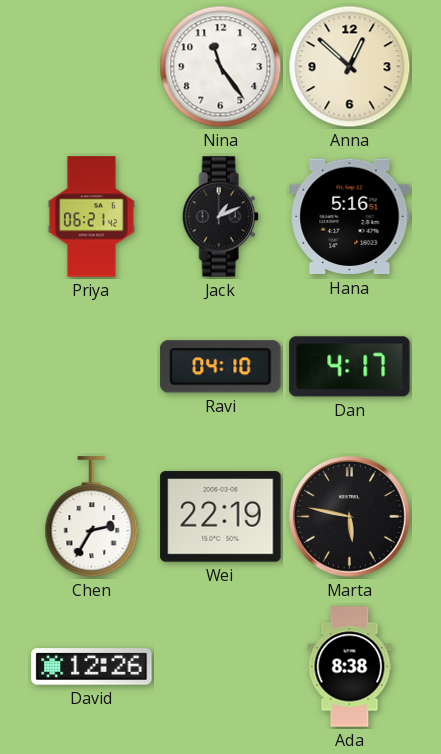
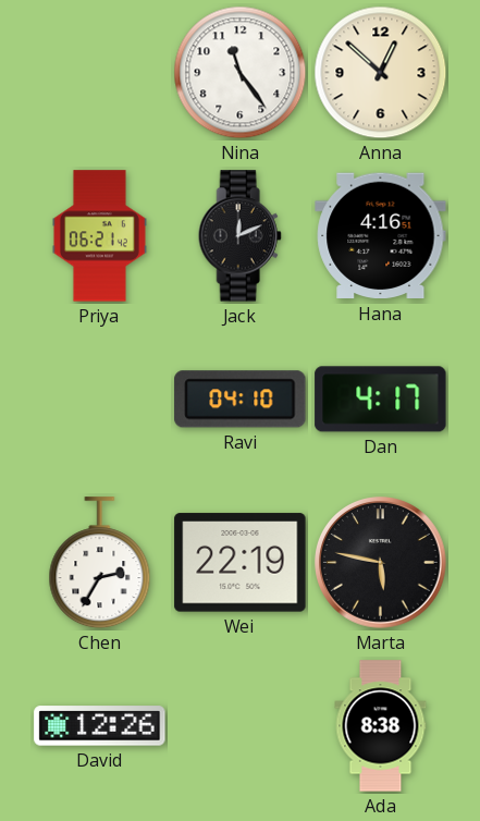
Jack: 1:11 -> 12:11
Hana: 5:16 -> 4:16
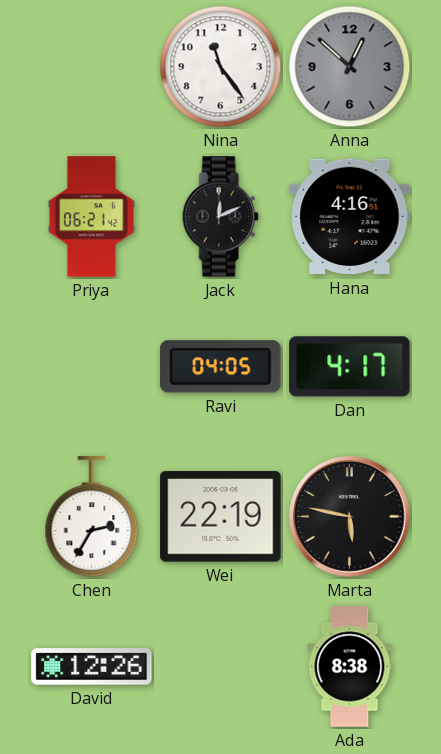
Anna dial: cream -> grey
Ravi: 04:10 -> 04:05
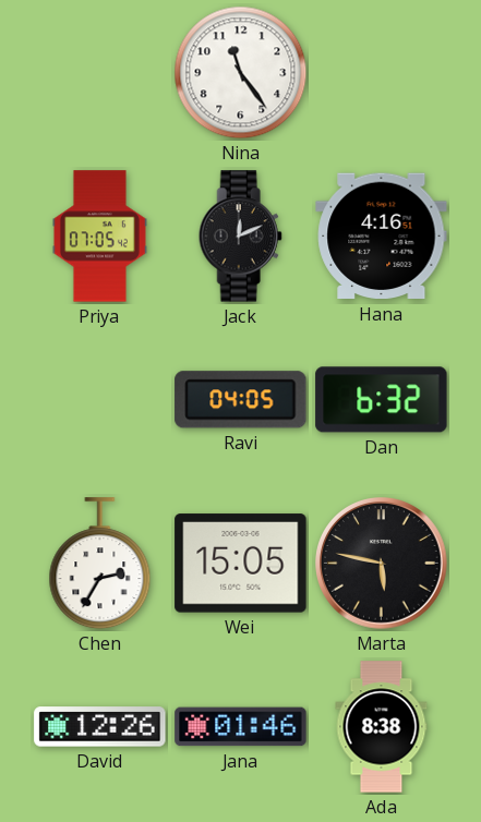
Anna: 12:52 -> none
Priya: 06:21 -> 07:05
Dan: 4:17 -> 6:32
Wei: 22:19 -> 15:05
Jana: none -> 01:46
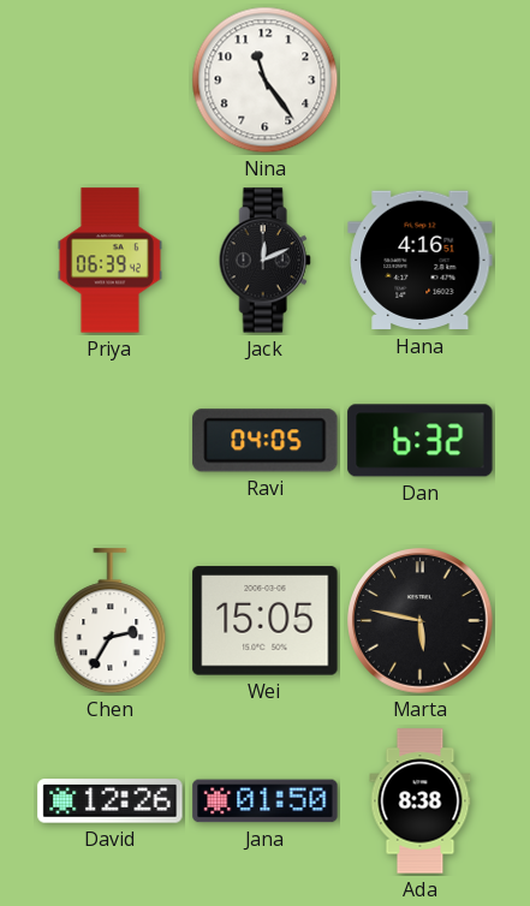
Priya: 07:05 -> 06:39
Jana: 01:46 -> 01:50
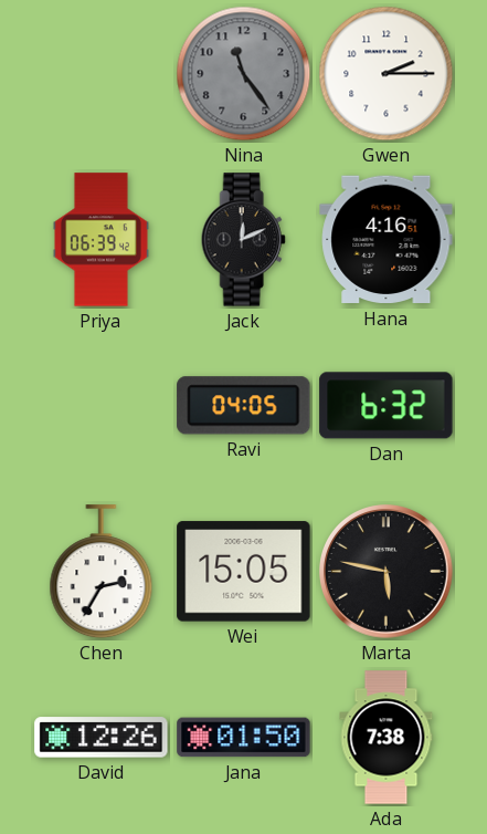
Nina dial: white -> grey
Gwen: none -> 2:15
Ada: 8:38 -> 7:38
